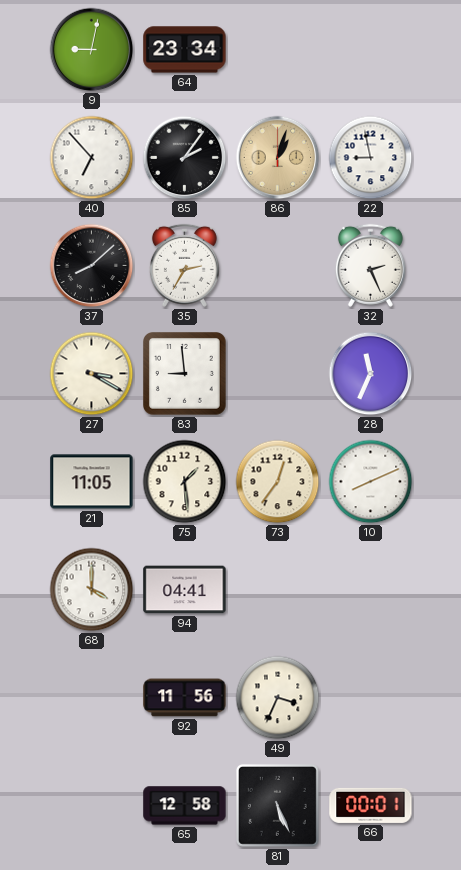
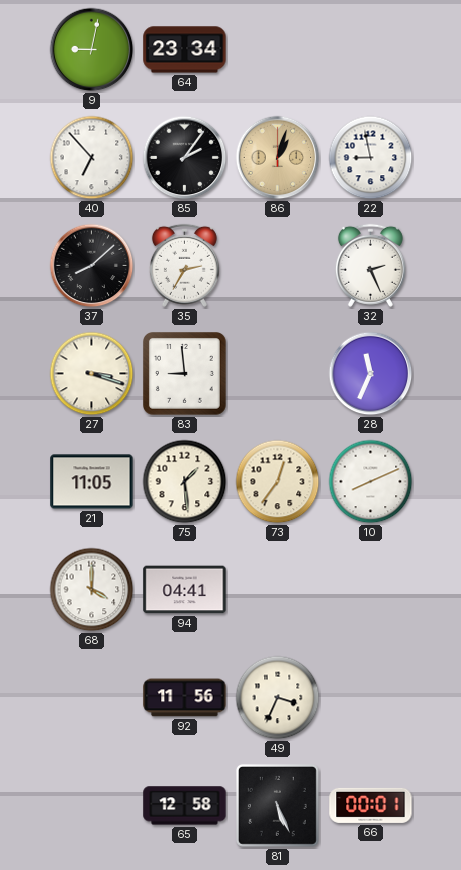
27: 3:20 -> 3:18
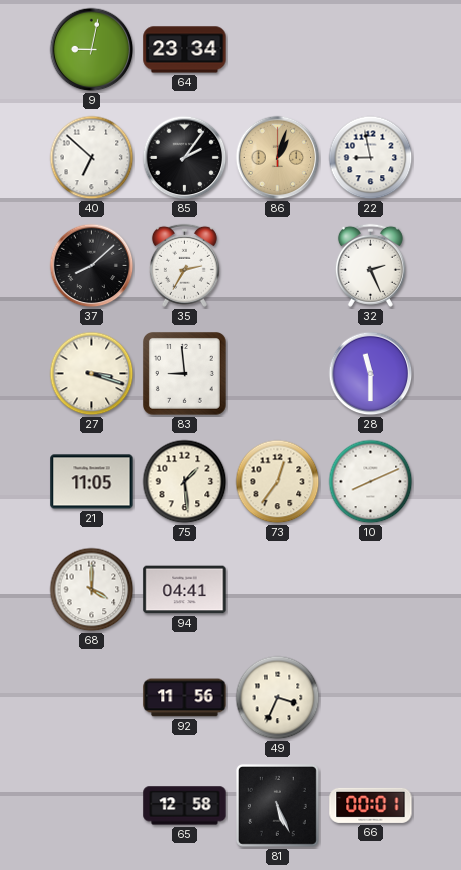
40: 6:53 -> 6:52
28: 11:34 -> 11:30
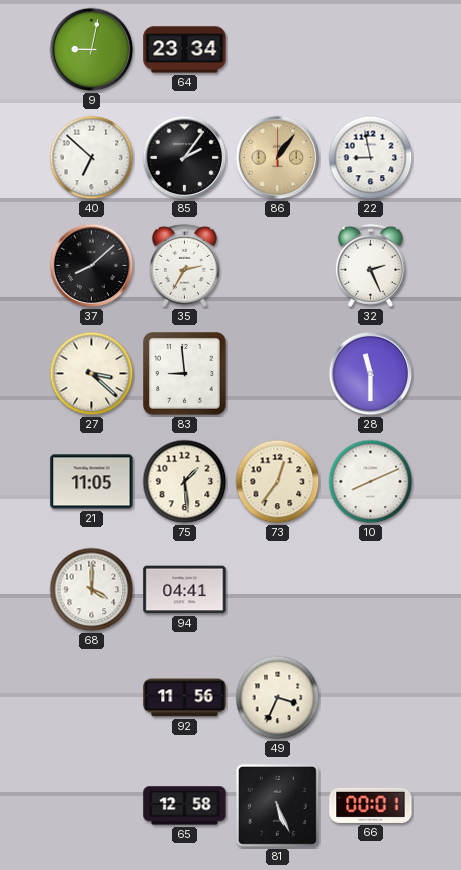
86: 1:03 -> 1:06
27: 3:18 -> 3:22
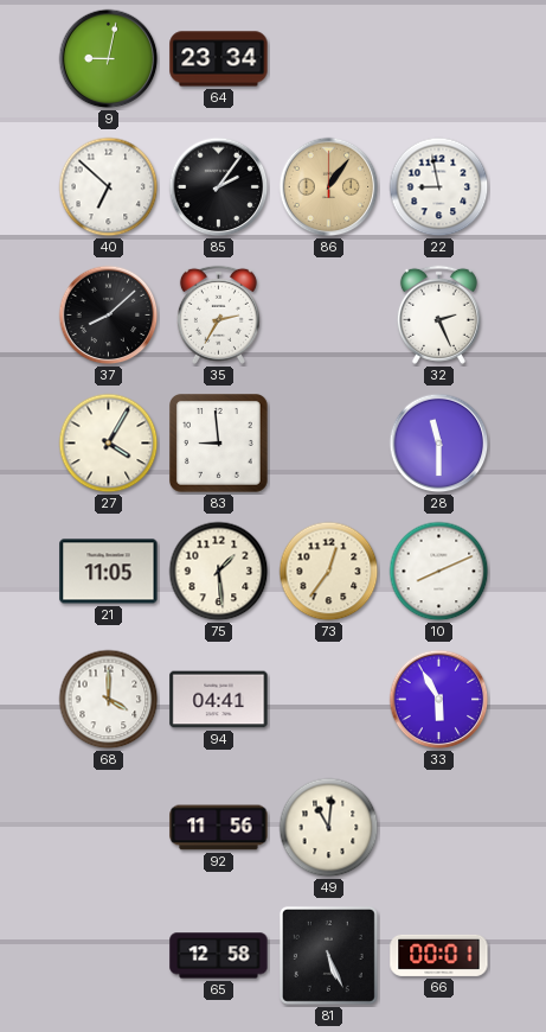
27: 3:22 -> 4:05
33: none -> 5:55
49: 3:34 -> 11:01
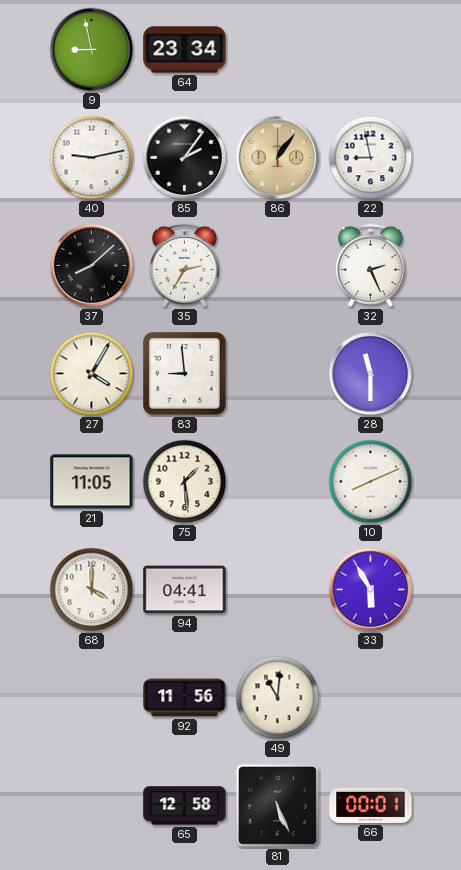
9: 9:02 -> 8:58
40: 6:52 -> 9:13
73: 12:36 -> none
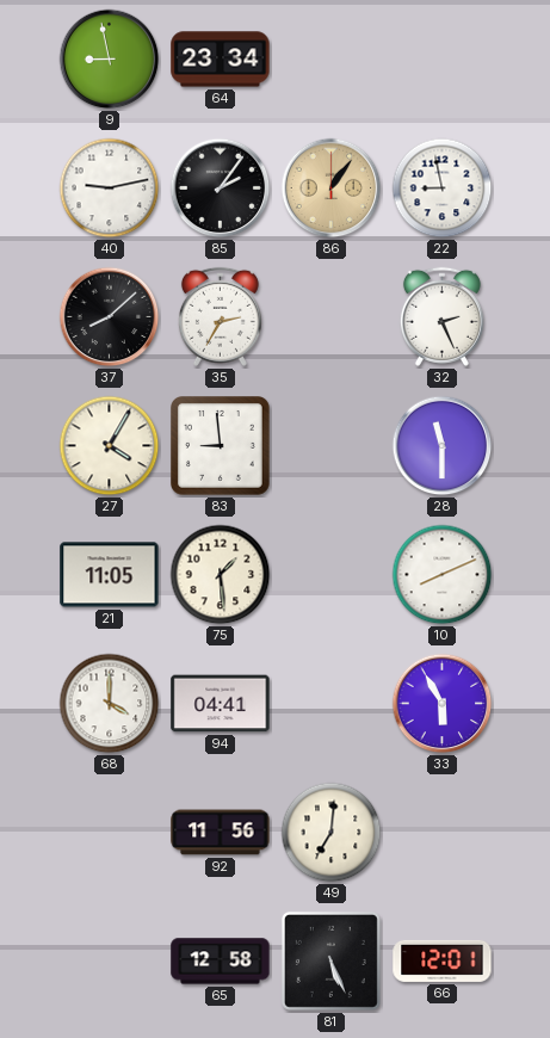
49: 11:01 -> 7:01
66: 00:01 -> 12:01
